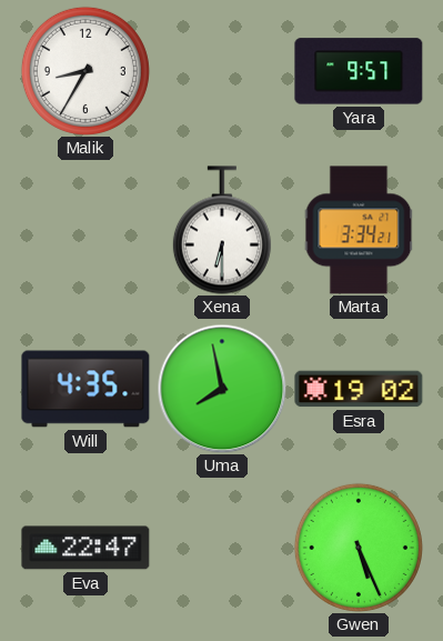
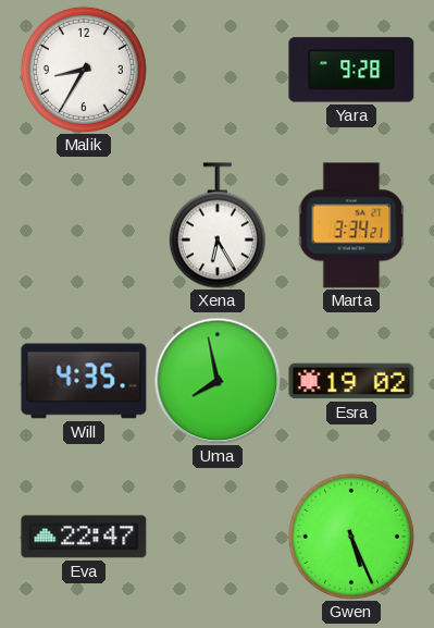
Yara: 9:57 -> 9:28
Xena: 6:30 -> 6:25
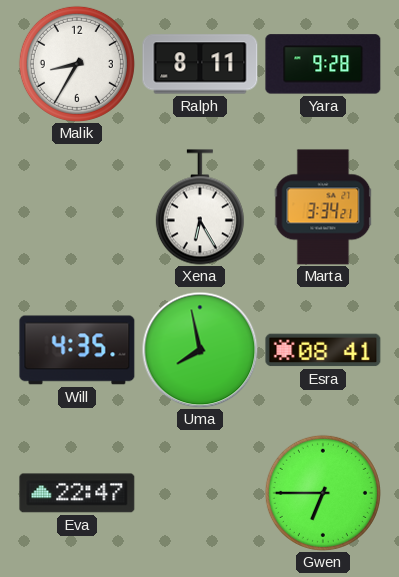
Ralph: none -> 8:11
Esra: 19:02 -> 08:41
Gwen: 5:26 -> 6:45
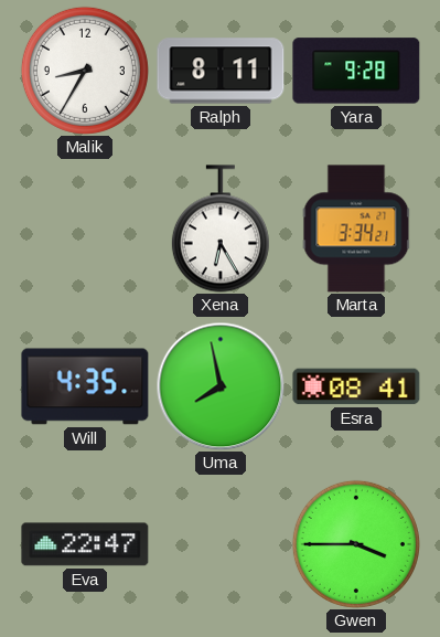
Gwen: 6:45 -> 3:45
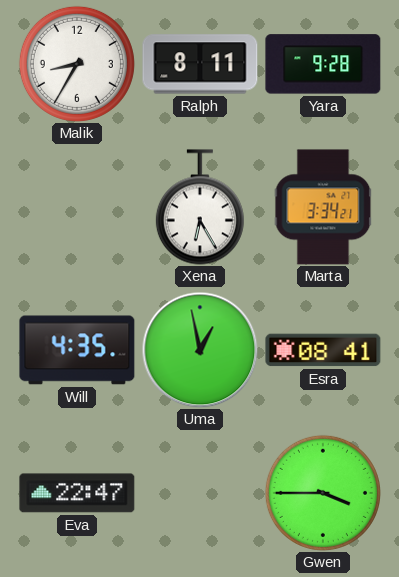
Uma: 7:58 -> 12:58
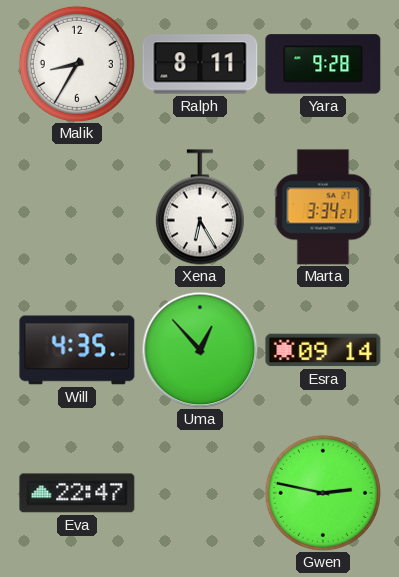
Uma: 12:58 -> 12:53
Esra: 08:41 -> 09:14
Gwen: 3:45 -> 2:47
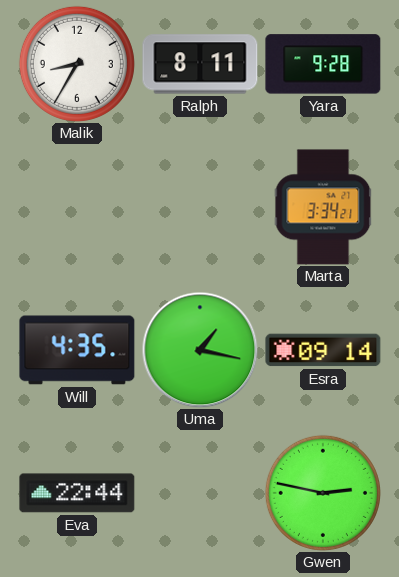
Xena: 6:25 -> none
Uma: 12:53 -> 1:17
Eva: 22:47 -> 22:44
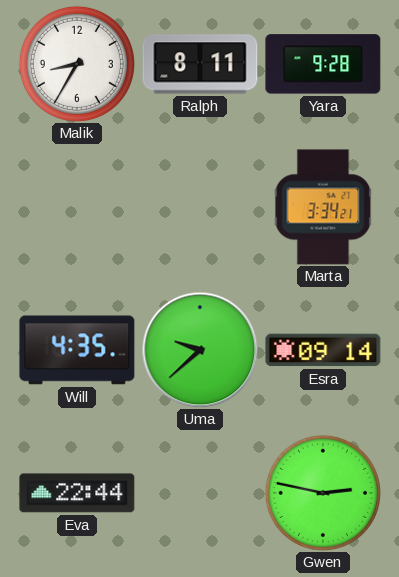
Uma: 1:17 -> 9:38
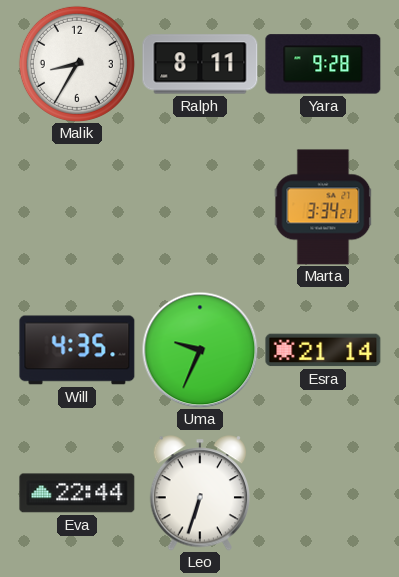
Uma: 9:38 -> 9:34
Esra: 09:14 -> 21:14
Leo: none -> 6:33
Gwen: 2:47 -> none
